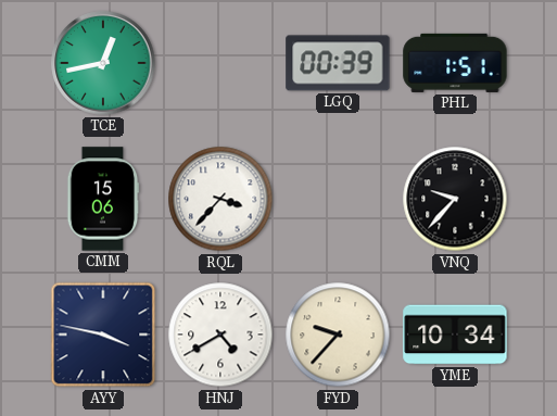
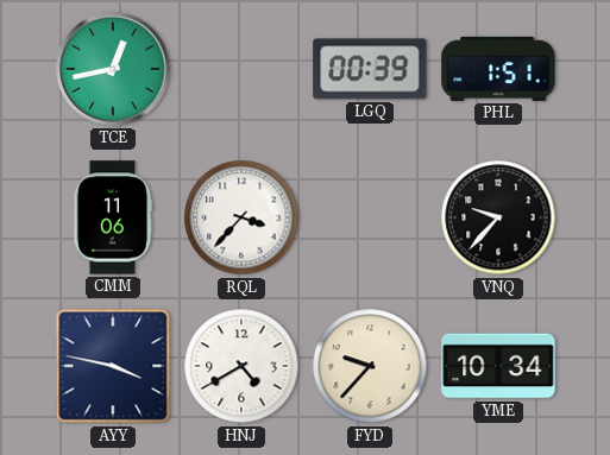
CMM: 15:06 -> 11:06
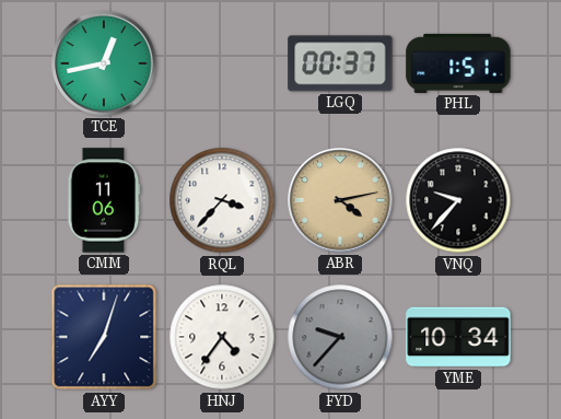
LGQ: 00:39 -> 00:37
ABR: none -> 4:13
AYY: 3:47 -> 7:03
HNJ: 4:40 -> 4:36
FYD dial: cream -> grey
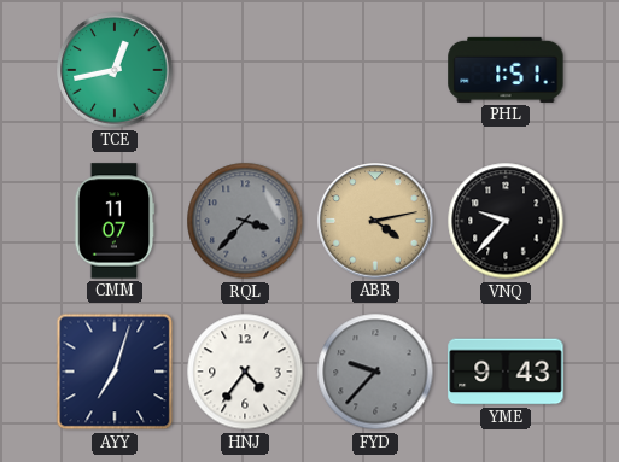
LGQ: 00:37 -> none
CMM: 11:06 -> 11:07
RQL dial: white -> grey
YME: 10:34 -> 9:43
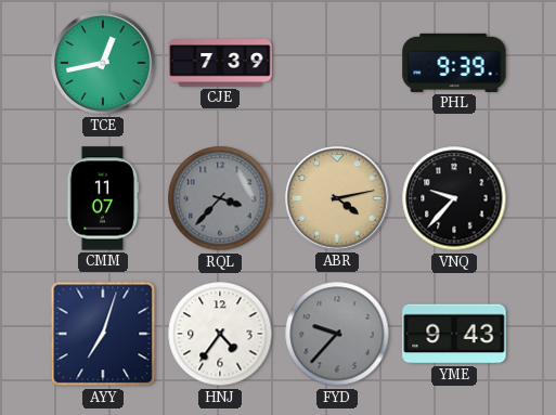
CJE: none -> 7:39
PHL: 1:51 -> 9:39
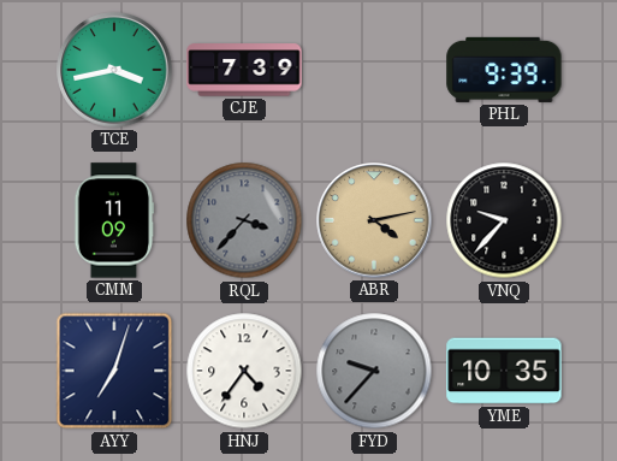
TCE: 12:43 -> 3:43
CMM: 11:07 -> 11:09
YME: 9:43 -> 10:35
